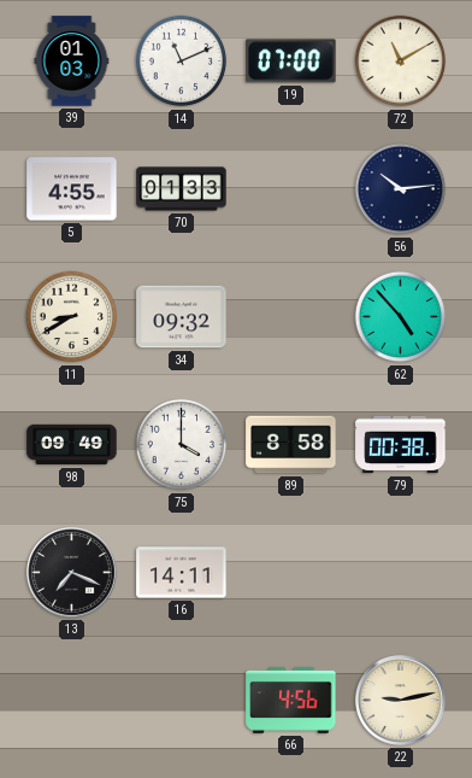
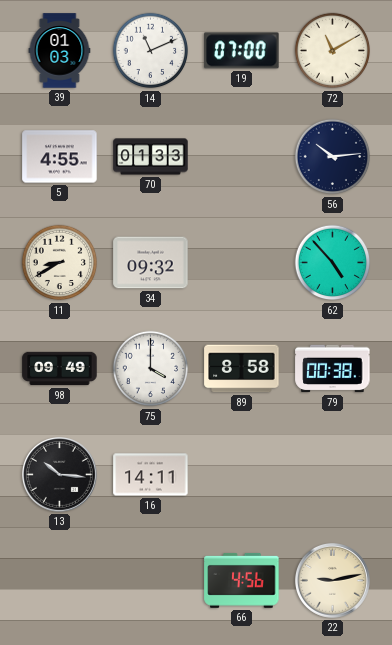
13: 7:19 -> 10:16
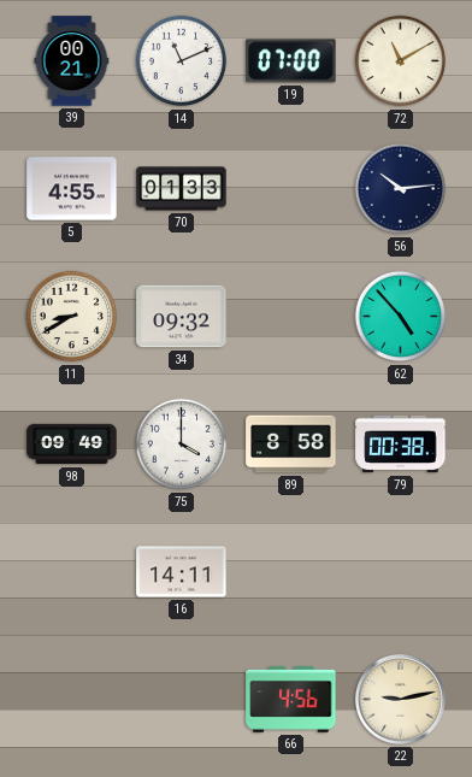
39: 01:03 -> 00:21
13: 10:16 -> none
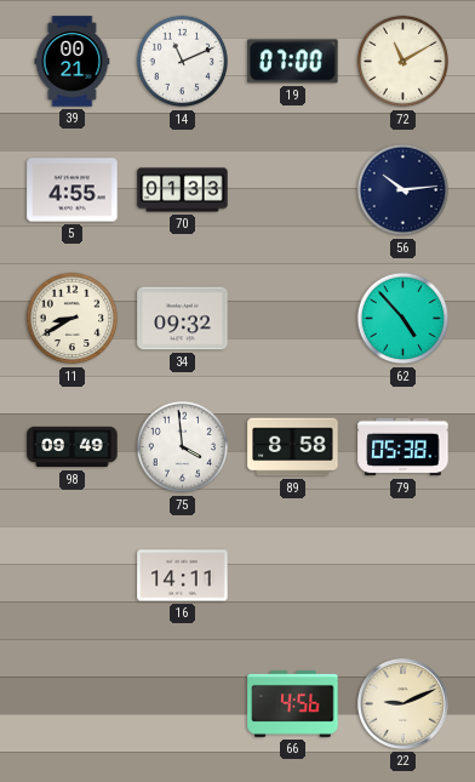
75: 4:00 -> 3:59
79: 00:38 -> 05:38
22: 9:13 -> 9:11
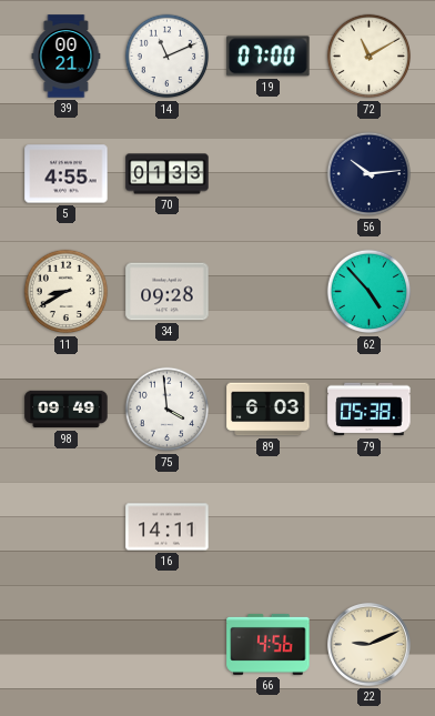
34: 09:32 -> 09:28
89: 8:58 -> 6:03
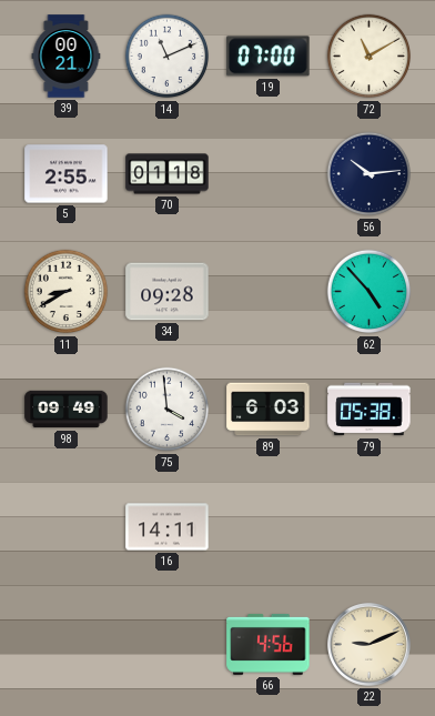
5: 4:55 -> 2:55
70: 01:33 -> 01:18
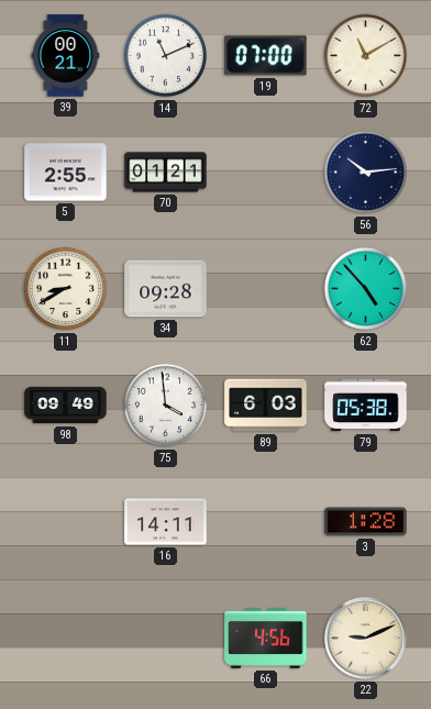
70: 01:18 -> 01:21
3: none -> 1:28
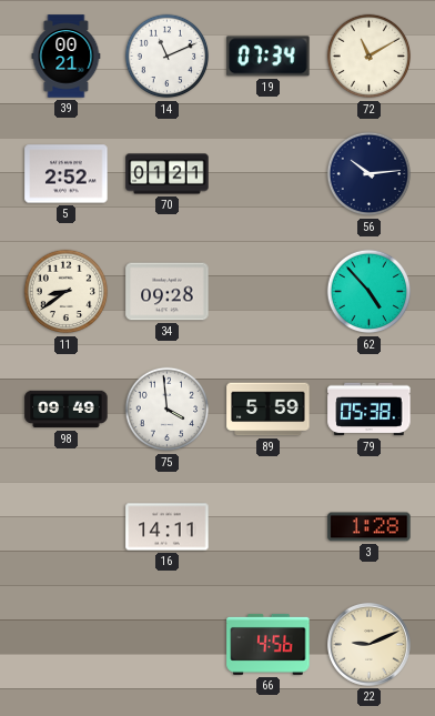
19: 07:00 -> 07:34
5: 2:55 -> 2:52
11: 8:40 -> 8:39
89: 6:03 -> 5:59
